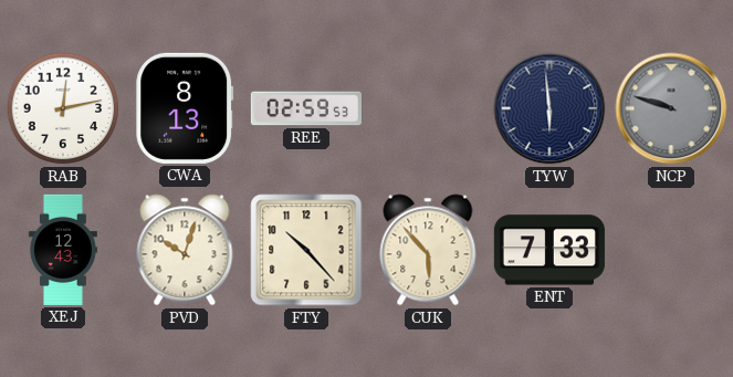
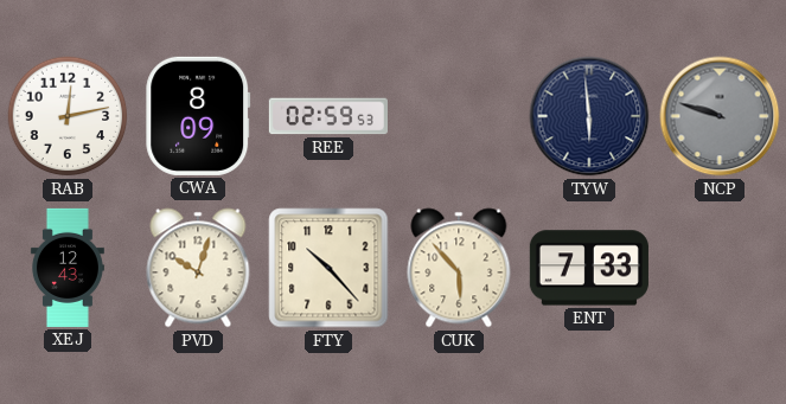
CWA: 8:13 -> 8:09
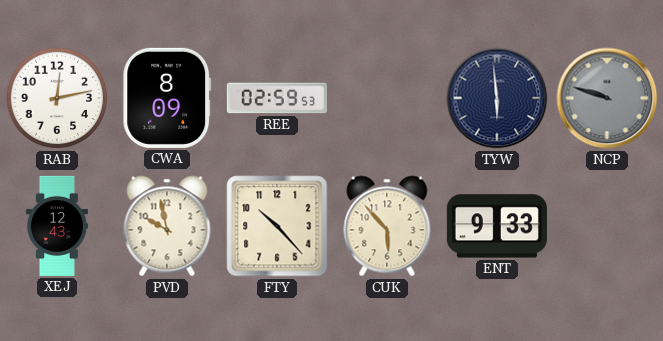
PVD: 10:03 -> 9:58
ENT: 7:33 -> 9:33
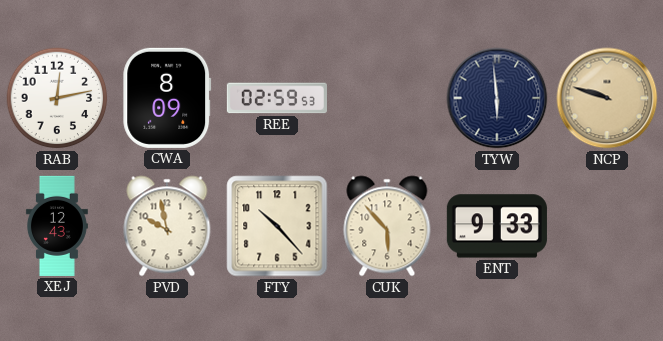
NCP dial: grey -> champagne
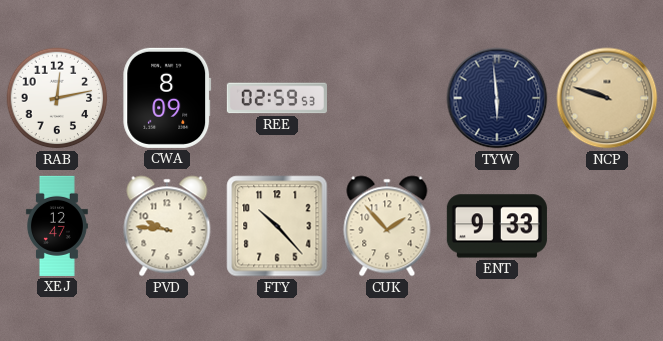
XEJ: 12:43 -> 12:47
PVD: 9:58 -> 9:46
CUK: 5:53 -> 1:53
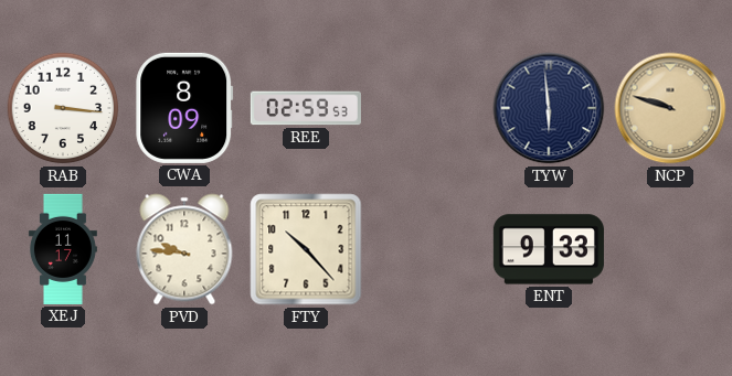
RAB: 12:13 -> 3:16
XEJ: 12:47 -> 11:17
CUK: 1:53 -> none
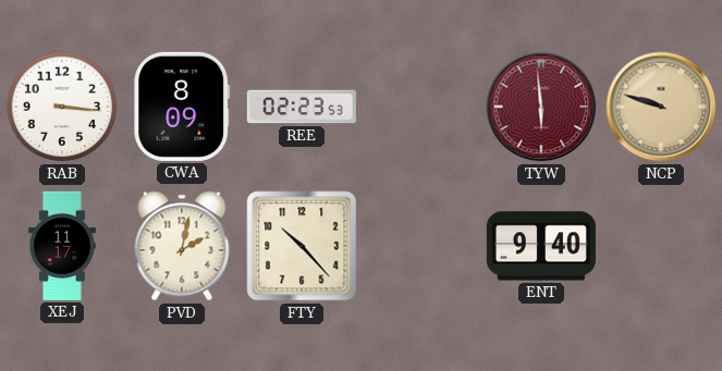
REE: 02:59 -> 02:23
TYW dial: navy -> burgundy
PVD: 9:46 -> 2:02
ENT: 9:33 -> 9:40
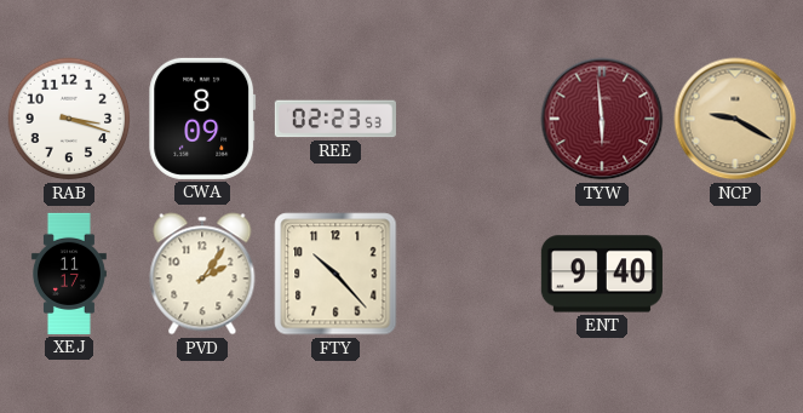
RAB: 3:16 -> 3:18
NCP: 9:48 -> 9:20
PVD: 2:02 -> 2:06
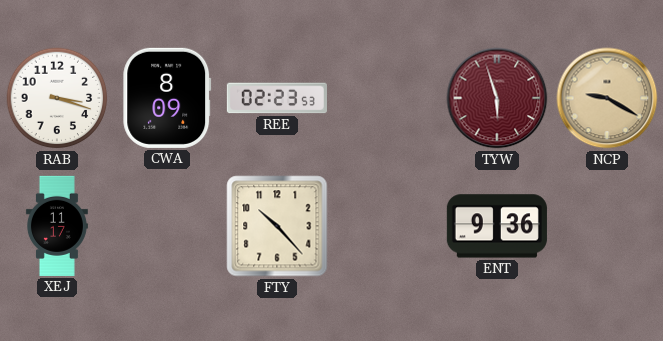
TYW: 5:59 -> 5:57
PVD: 2:06 -> none
ENT: 9:40 -> 9:36
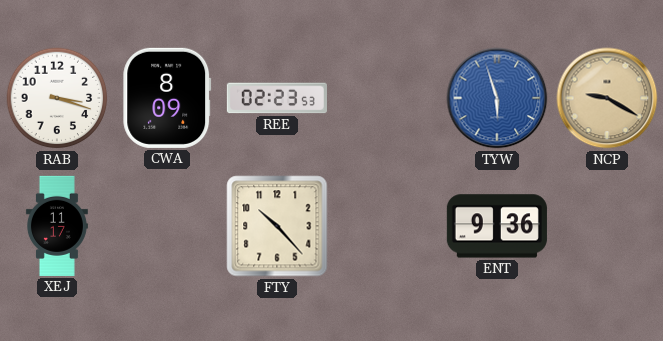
TYW dial: burgundy -> blue
